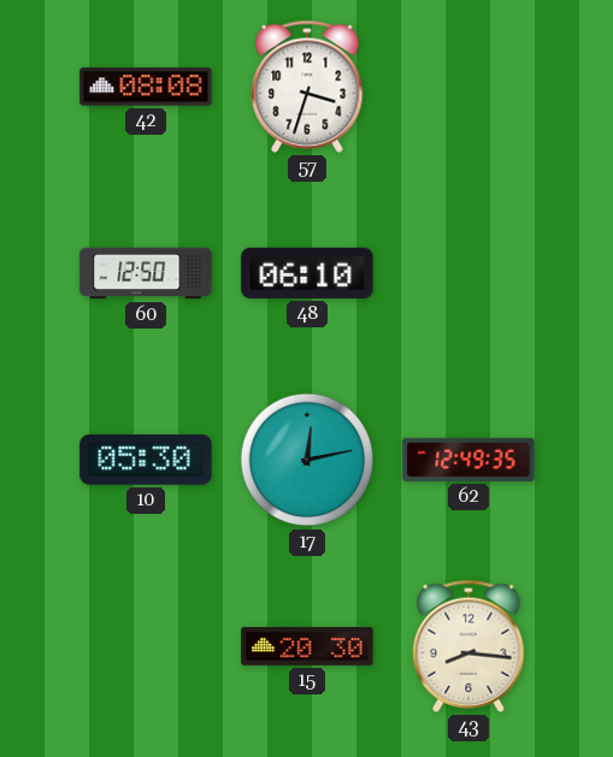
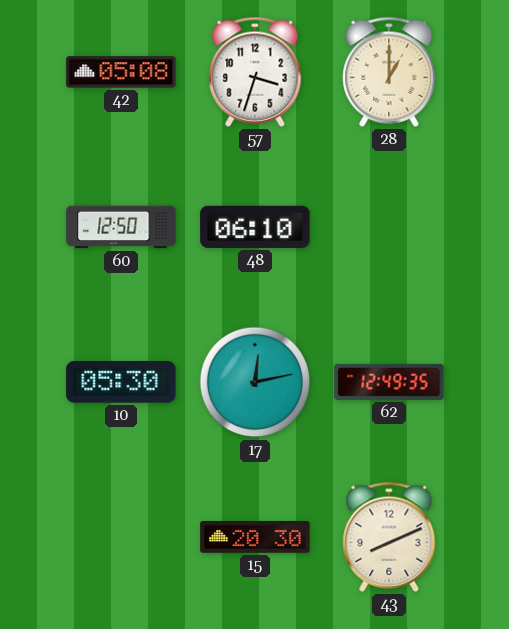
42: 08:08 -> 05:08
28: none -> 1:00
43: 8:16 -> 8:11
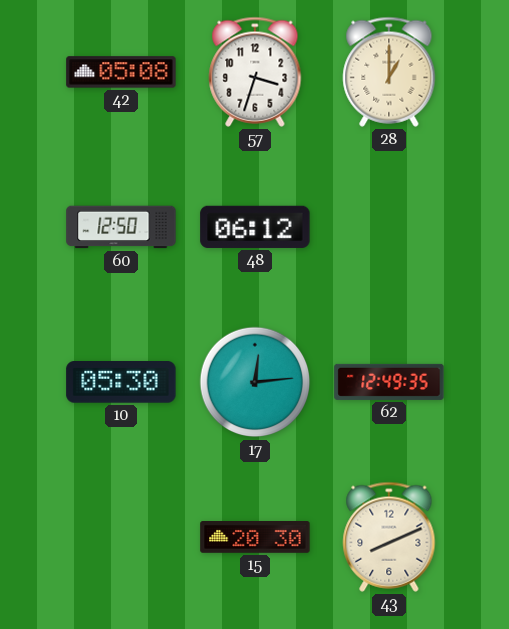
48: 06:10 -> 06:12
17: 12:13 -> 12:14
